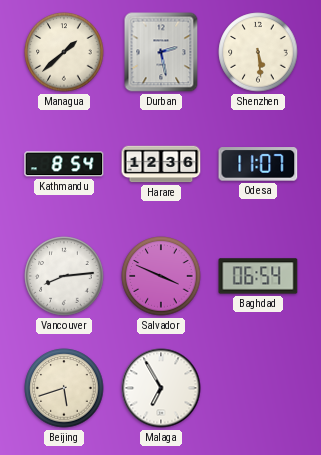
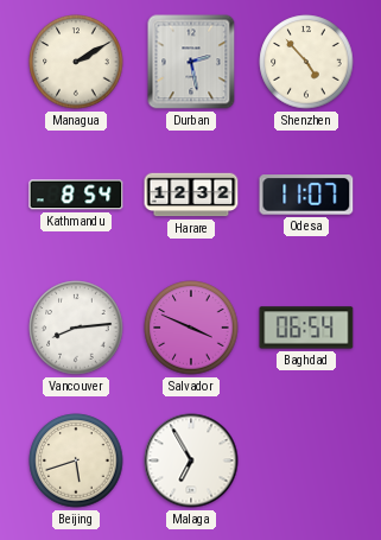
Managua: 1:38 -> 2:10
Shenzhen: 5:29 -> 4:53
Harare: 12:36 -> 12:32
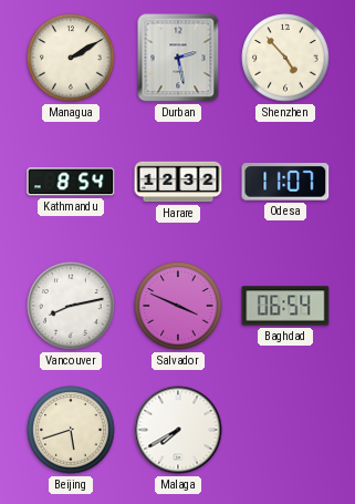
Vancouver: 8:14 -> 8:13
Malaga: 6:55 -> 7:40
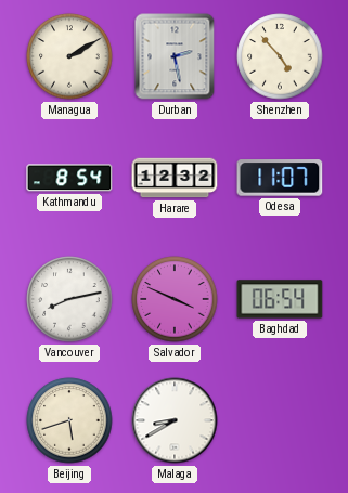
Malaga: 7:40 -> 8:40
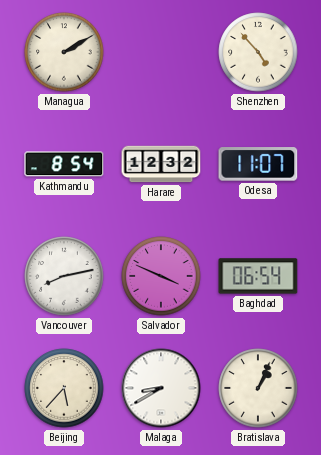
Durban: 2:28 -> none
Beijing: 5:42 -> 5:37
Bratislava: none -> 1:04
